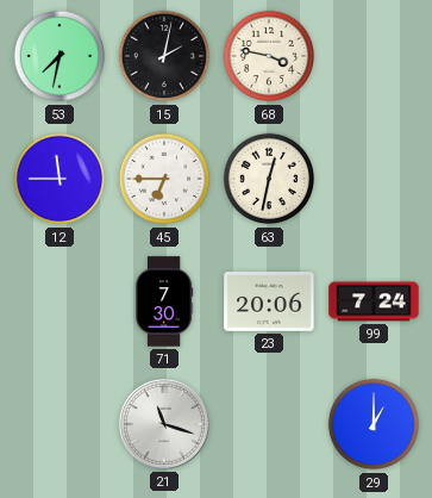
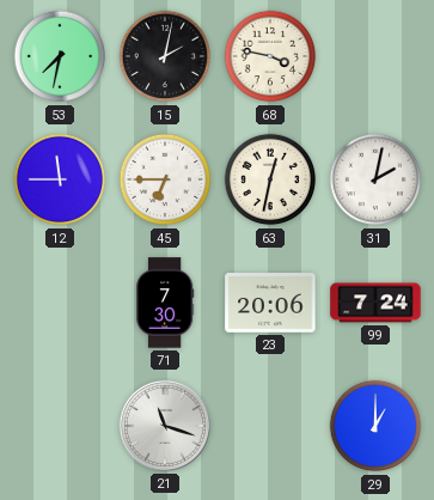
31: none -> 2:02
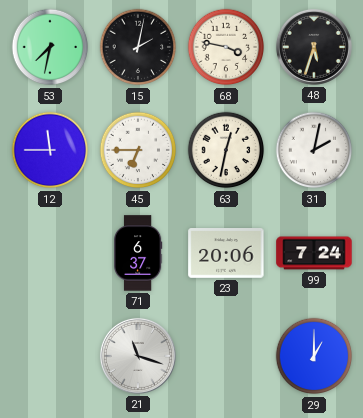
48: none -> 5:33
71: 7:30 -> 6:37
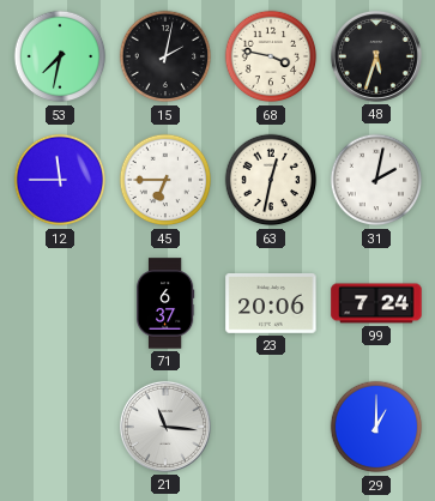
21: 11:18 -> 11:16
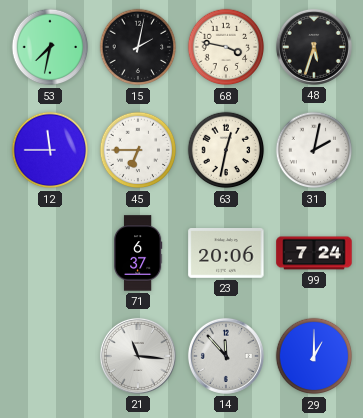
14: none -> 11:53
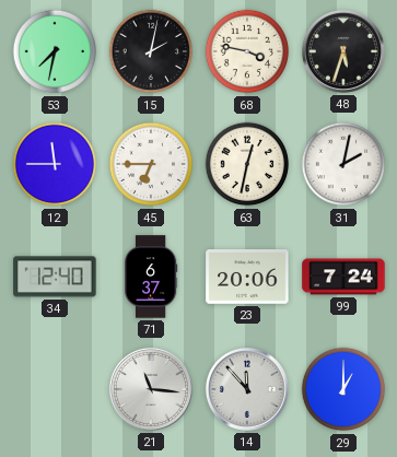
34: none -> 12:40
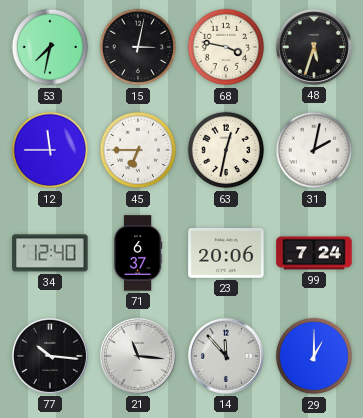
15: 2:02 -> 3:02
77: none -> 10:16
